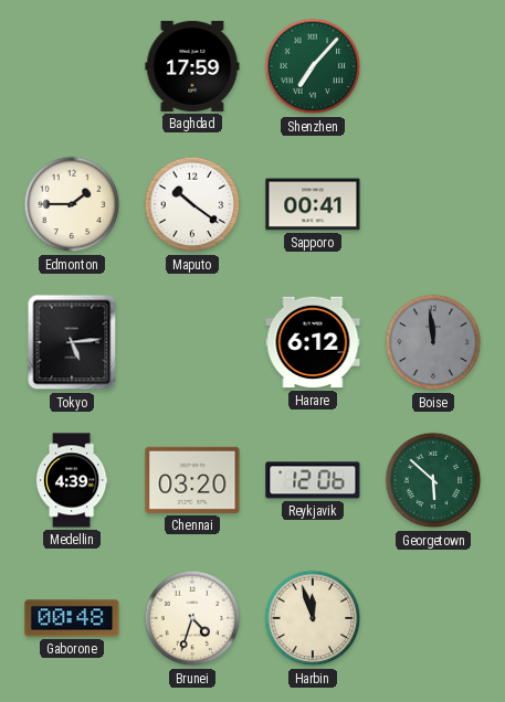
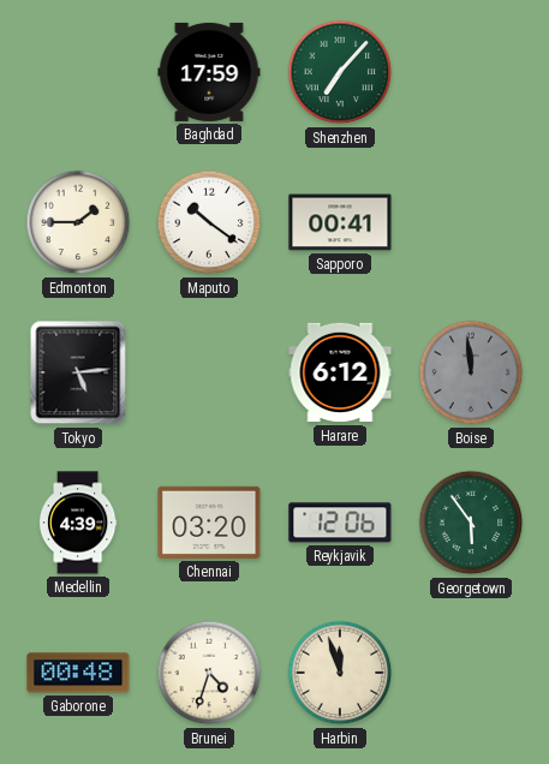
Georgetown: 5:52 -> 5:54
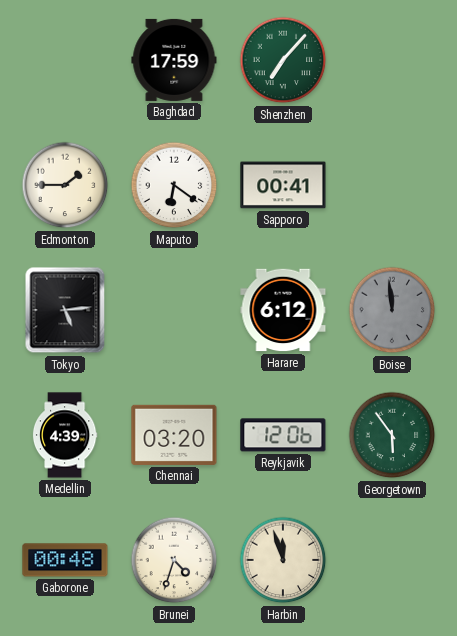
Maputo: 10:21 -> 6:21
